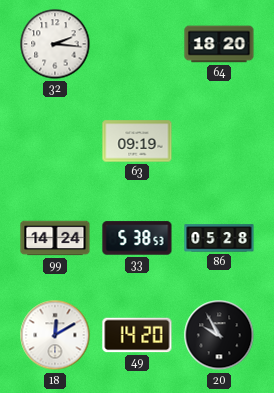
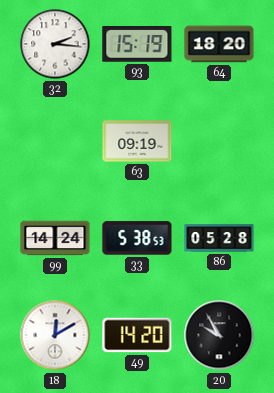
93: none -> 15:19
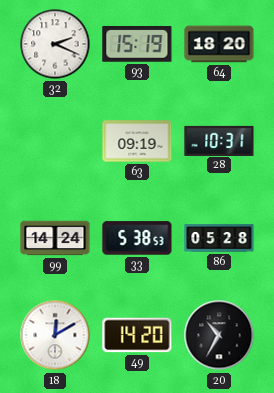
32: 2:16 -> 2:19
28: none -> 10:31
20: 9:55 -> 10:35
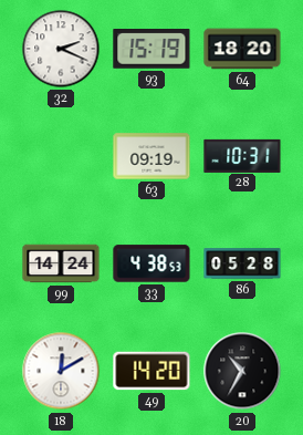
33: 5:38 -> 4:38
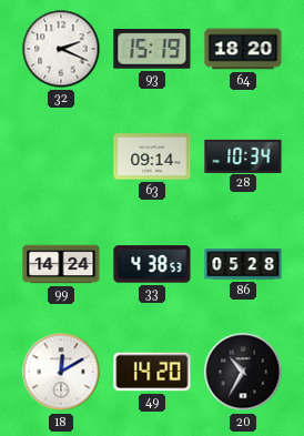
63: 09:19 -> 09:14
28: 10:31 -> 10:34
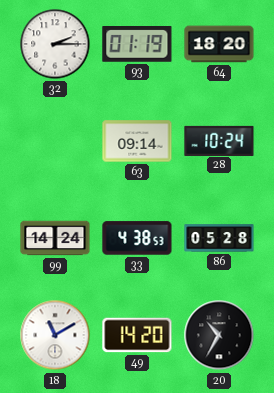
32: 2:19 -> 2:15
93: 15:19 -> 01:19
28: 10:34 -> 10:24
18: 12:10 -> 11:10
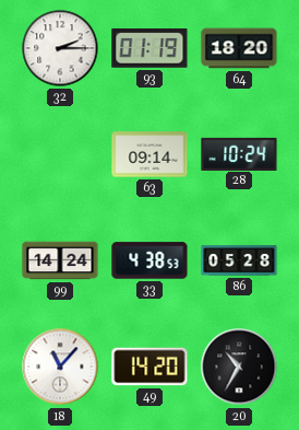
18: 11:10 -> 11:07
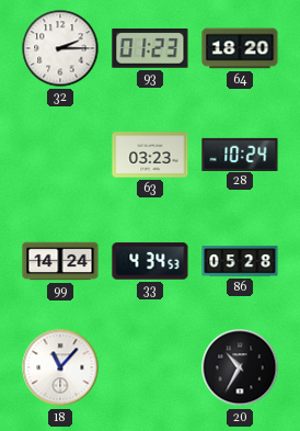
93: 01:19 -> 01:23
63: 09:14 -> 03:23
33: 4:38 -> 4:34
49: 14:20 -> none
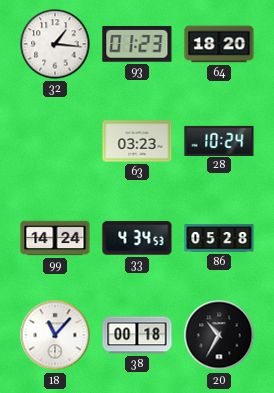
32: 2:15 -> 1:16
38: none -> 00:18
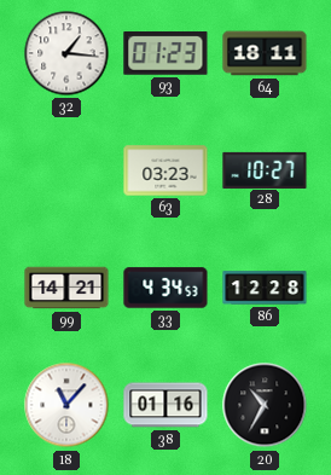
64: 18:20 -> 18:11
28: 10:24 -> 10:27
99: 14:24 -> 14:21
86: 05:28 -> 12:28
38: 00:18 -> 01:16
